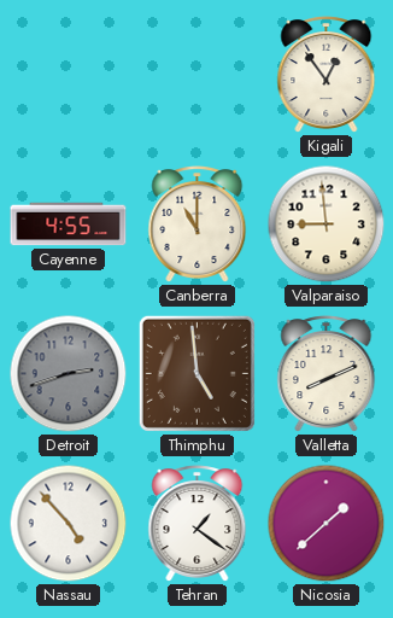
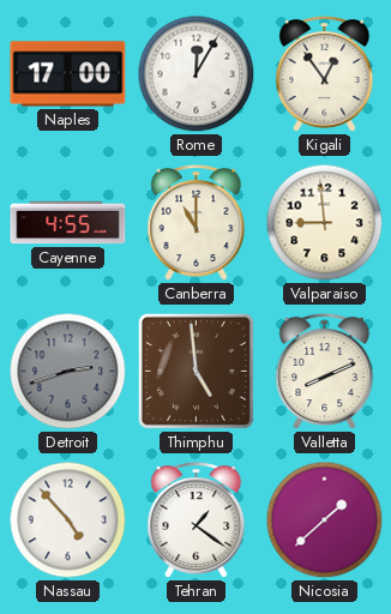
Naples: none -> 17:00
Rome: none -> 12:05
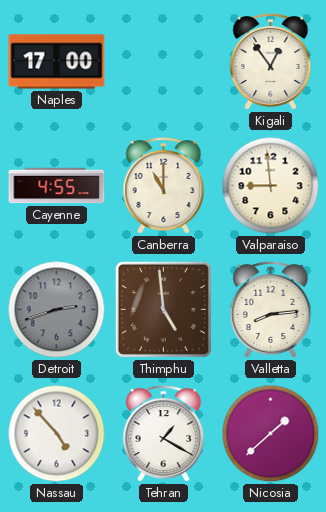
Rome: 12:05 -> none
Valletta: 8:11 -> 8:14
Tehran: 1:21 -> 1:20
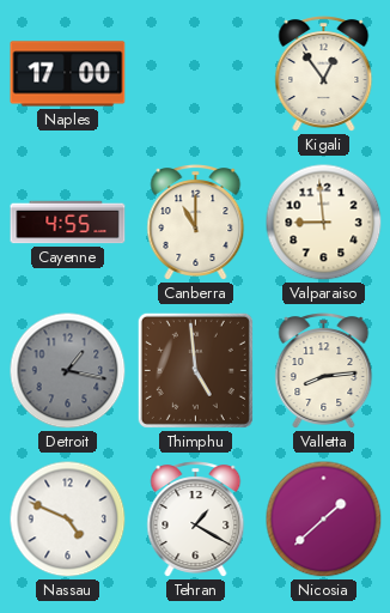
Detroit: 2:42 -> 1:17
Nassau: 4:53 -> 4:49
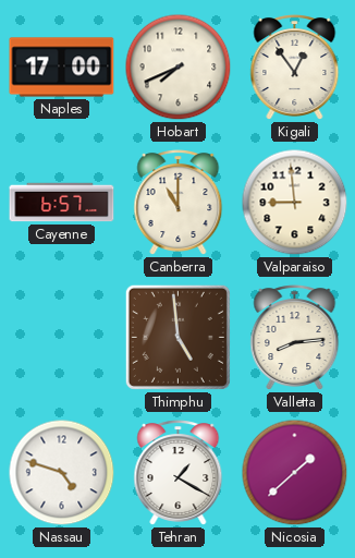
Hobart: none -> 7:41
Cayenne: 4:55 -> 6:57
Detroit: 1:17 -> none
Nassau: 4:49 -> 4:48
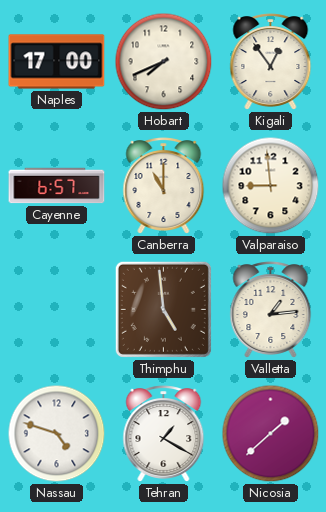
Valletta: 8:14 -> 1:14
